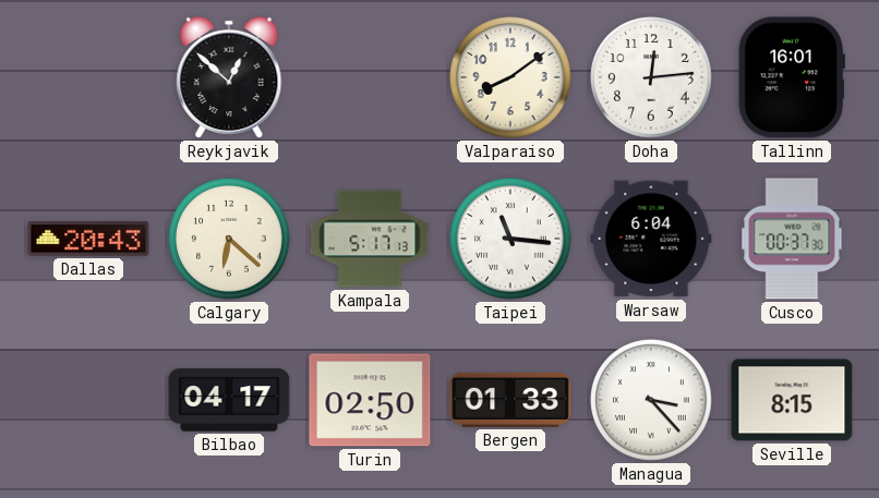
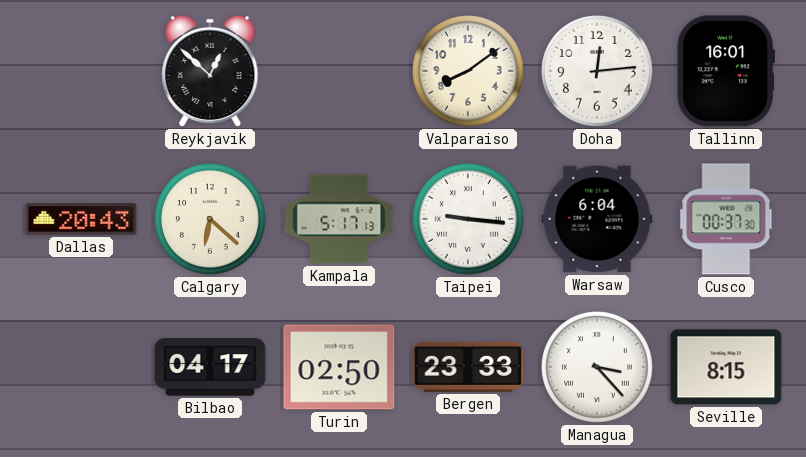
Taipei: 11:16 -> 9:16
Bergen: 01:33 -> 23:33
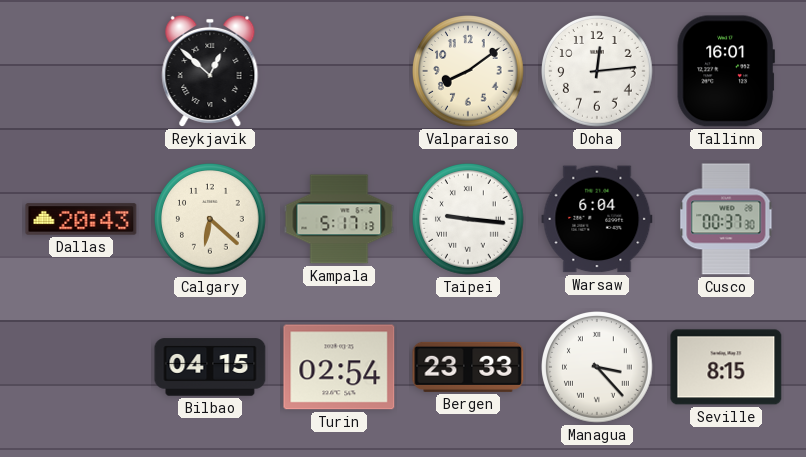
Bilbao: 04:17 -> 04:15
Turin: 02:50 -> 02:54
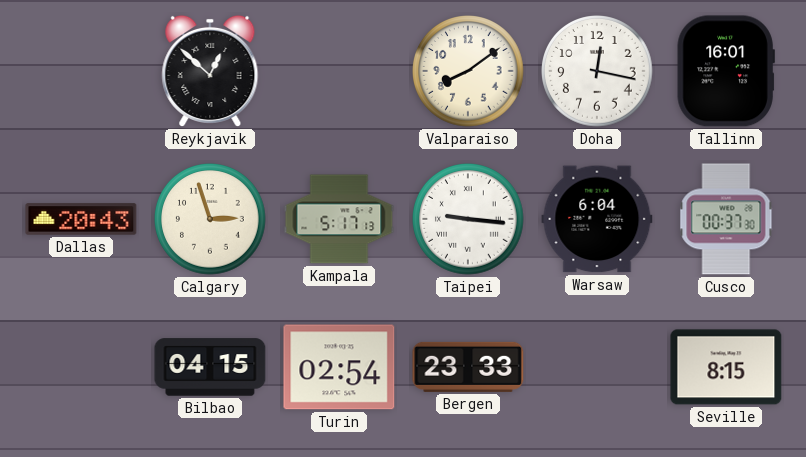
Doha: 12:14 -> 12:17
Calgary: 6:22 -> 2:57
Managua: 3:23 -> none
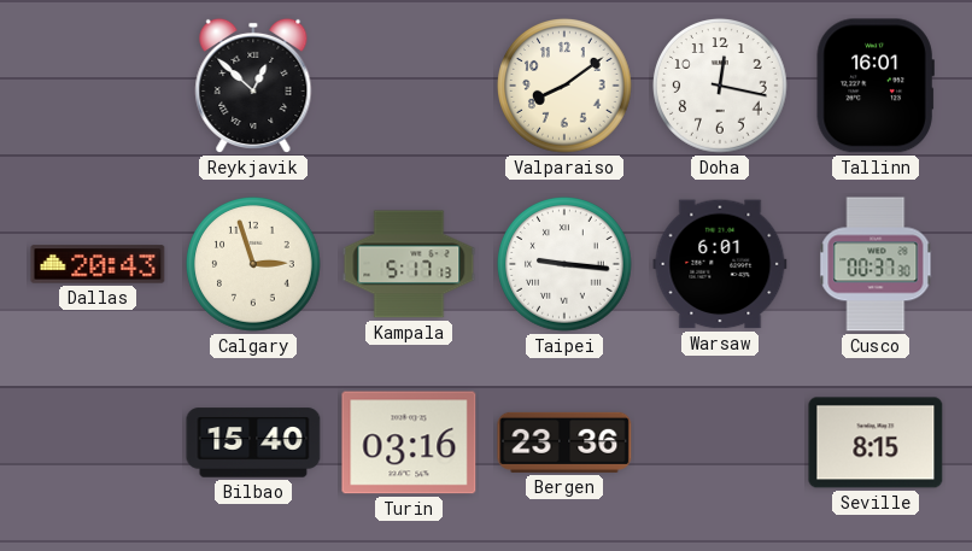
Warsaw: 6:04 -> 6:01
Bilbao: 04:15 -> 15:40
Turin: 02:54 -> 03:16
Bergen: 23:33 -> 23:36
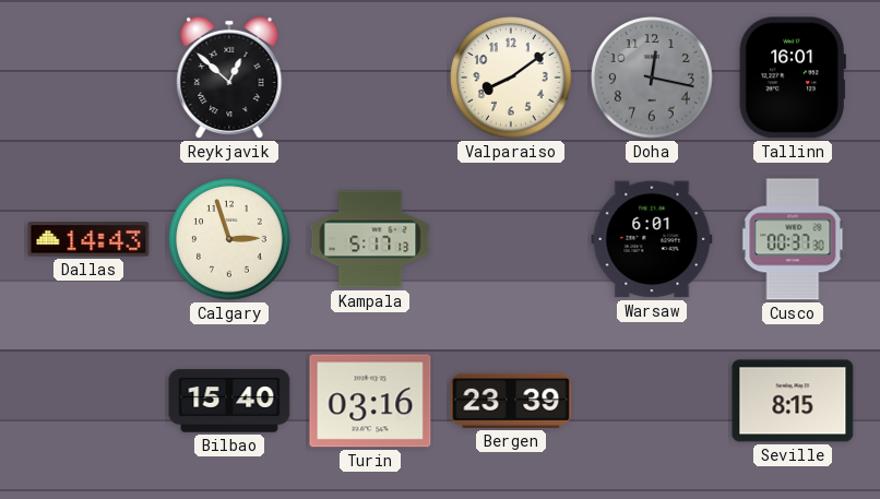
Doha dial: white -> grey
Dallas: 20:43 -> 14:43
Taipei: 9:16 -> none
Bergen: 23:36 -> 23:39
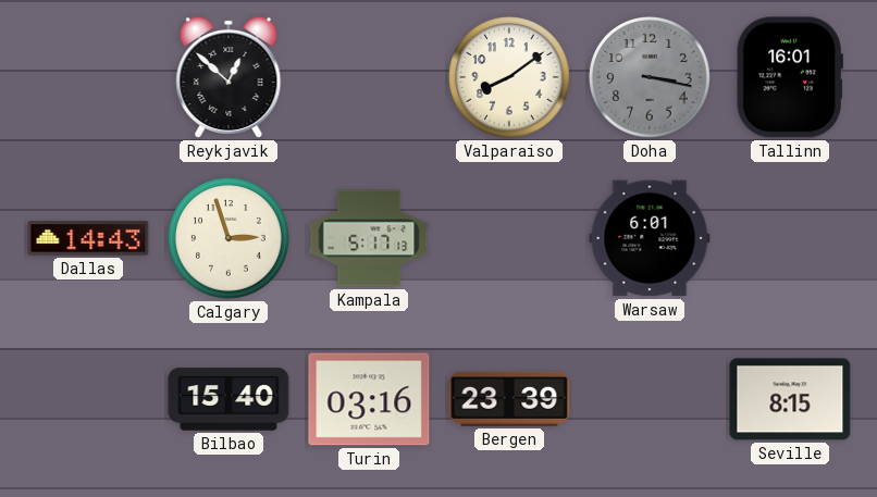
Doha: 12:17 -> 3:17
Cusco: 00:37 -> none
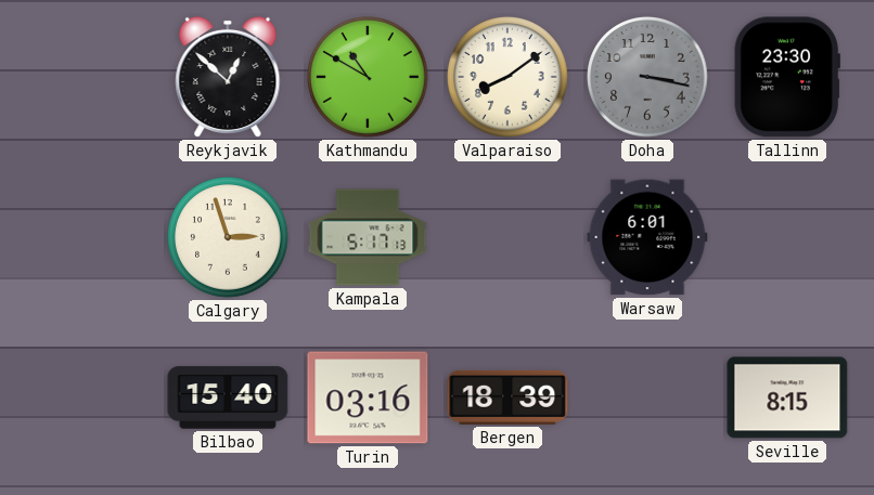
Kathmandu: none -> 10:50
Tallinn: 16:01 -> 23:30
Dallas: 14:43 -> none
Bergen: 23:39 -> 18:39
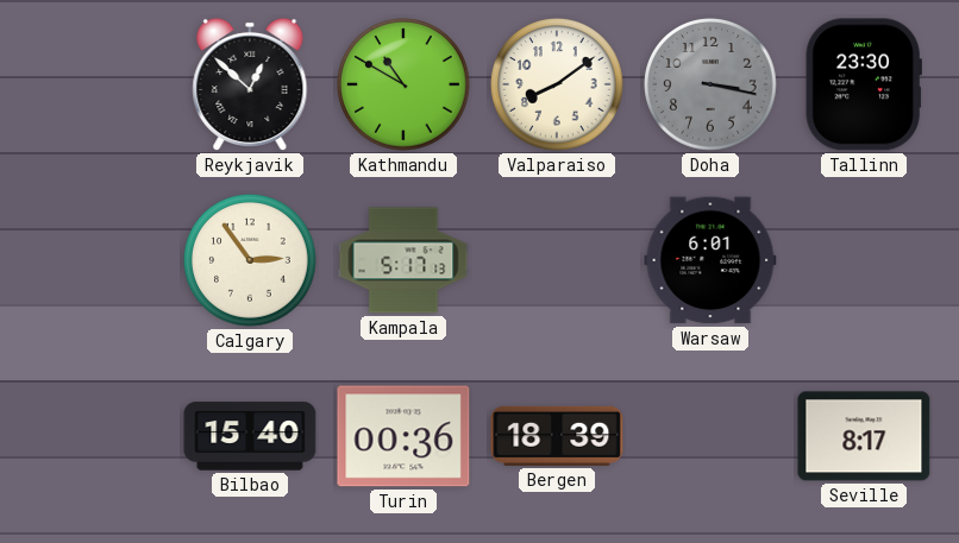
Calgary: 2:57 -> 2:54
Turin: 03:16 -> 00:36
Seville: 8:15 -> 8:17
